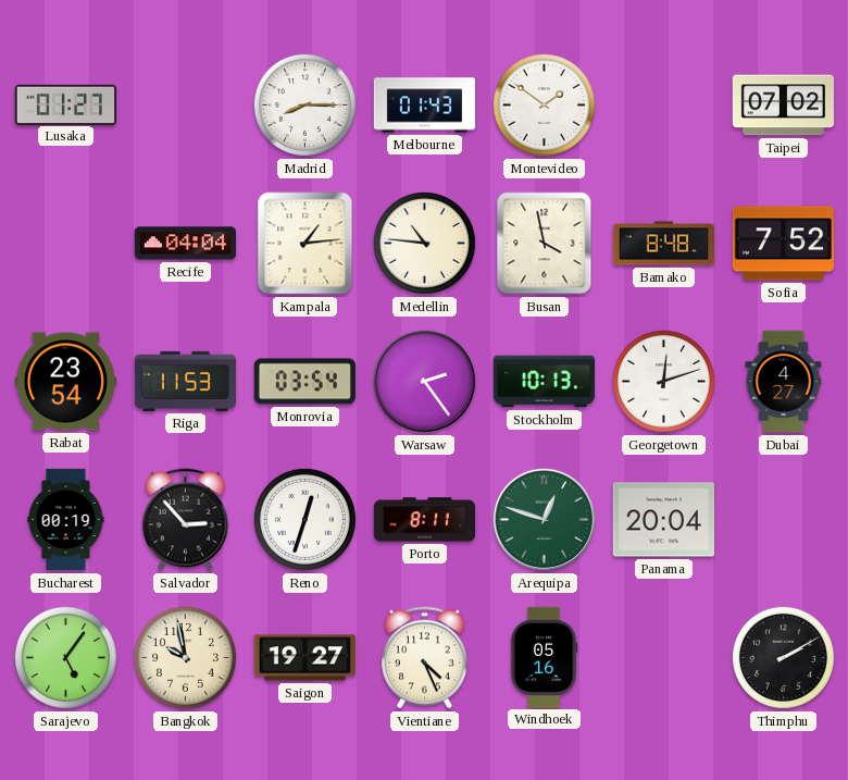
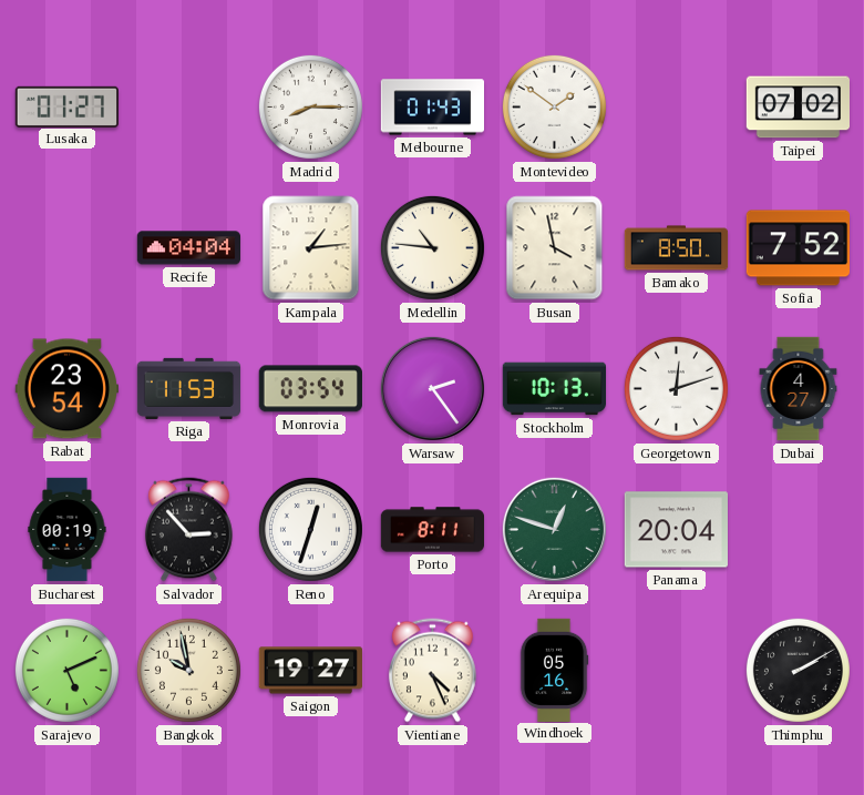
Bamako: 8:48 -> 8:50
Sarajevo: 5:06 -> 5:11
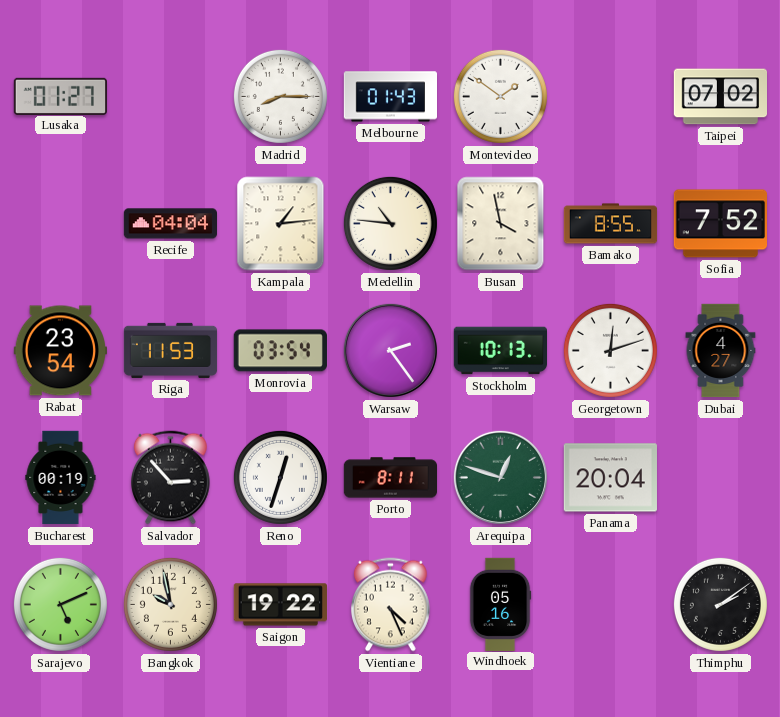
Bamako: 8:50 -> 8:55
Saigon: 19:27 -> 19:22
Thimphu: 2:10 -> 2:09
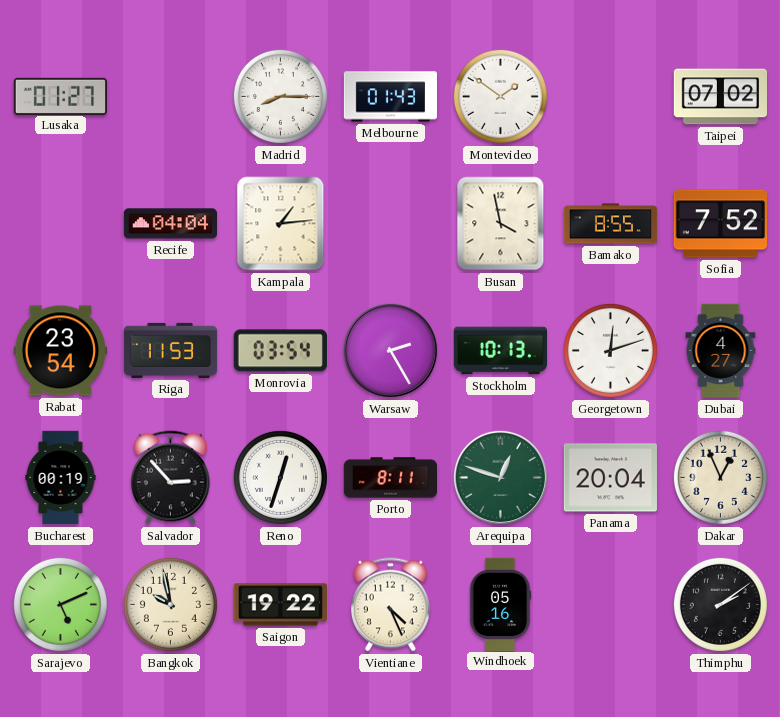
Medellin: 10:46 -> none
Warsaw: 2:24 -> 2:25
Dakar: none -> 12:56
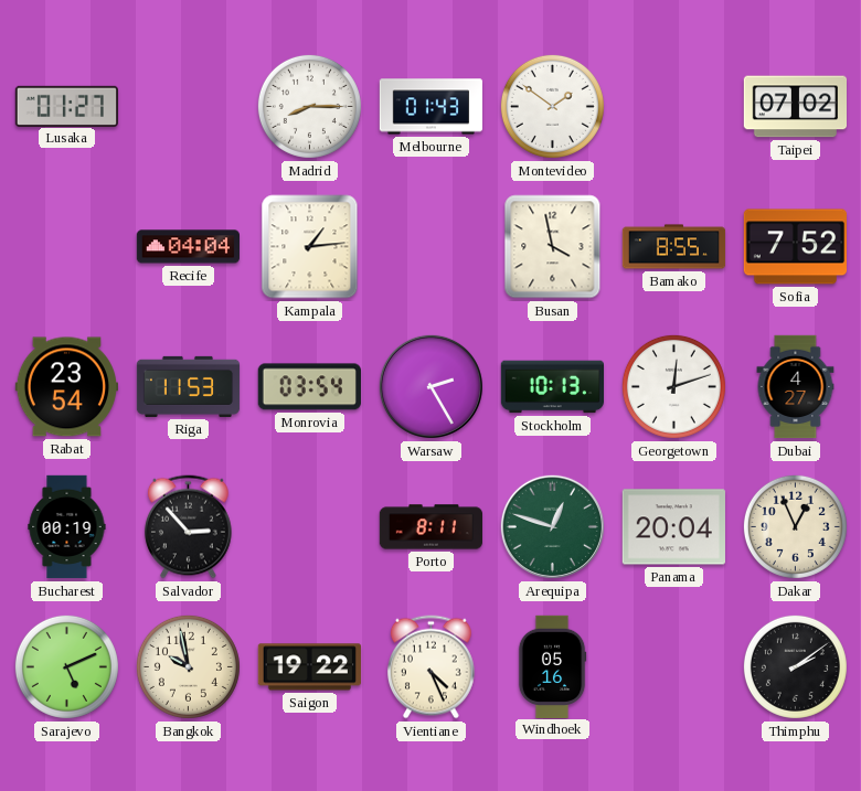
Reno: 12:33 -> none
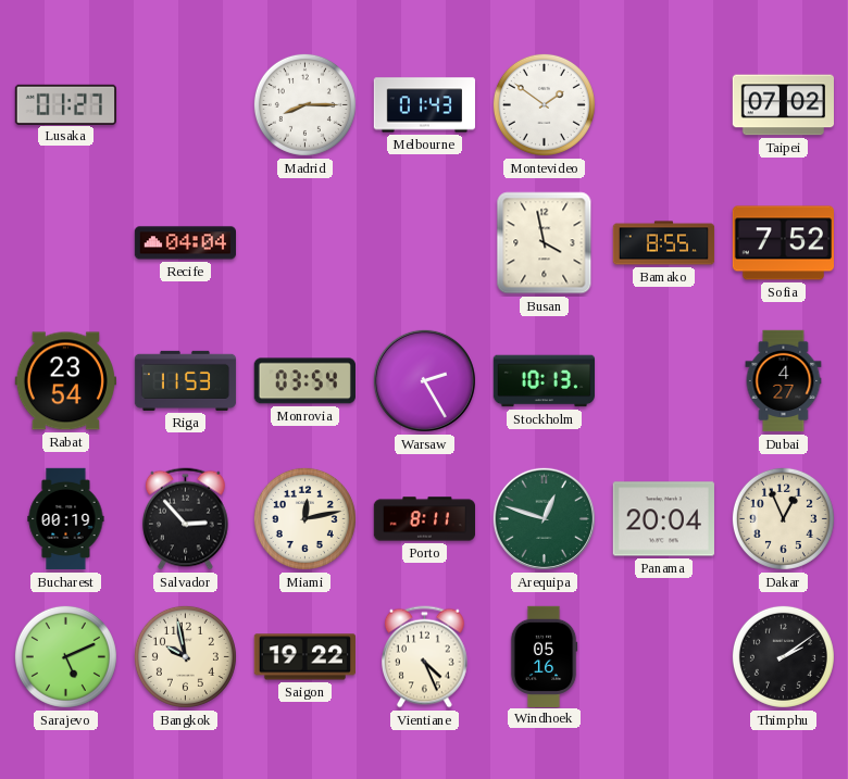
Kampala: 1:14 -> none
Georgetown: 12:12 -> none
Miami: none -> 12:13
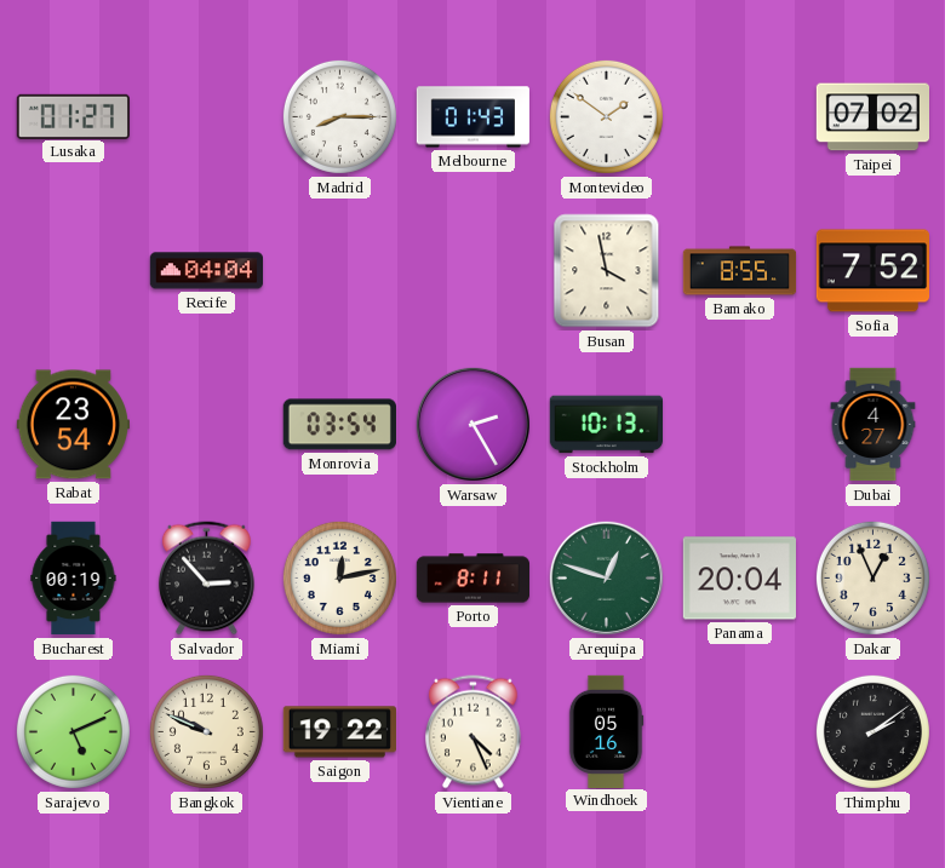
Riga: 11:53 -> none
Bangkok: 9:58 -> 9:49
